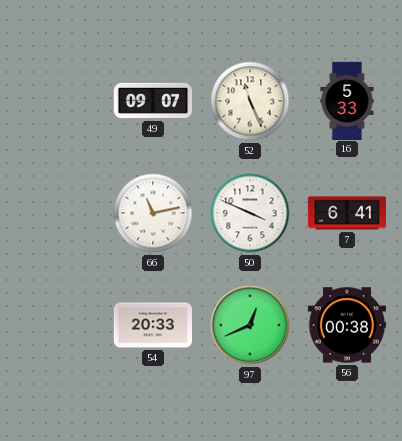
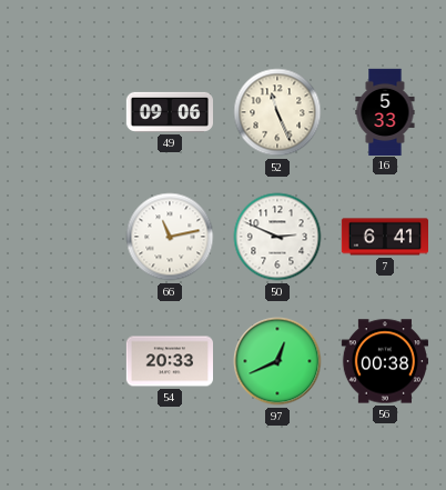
49: 09:07 -> 09:06
50: 3:49 -> 2:49
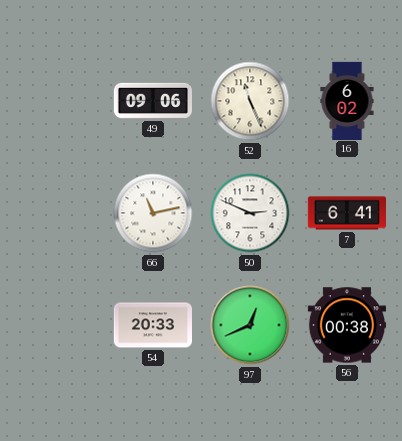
16: 5:33 -> 6:02
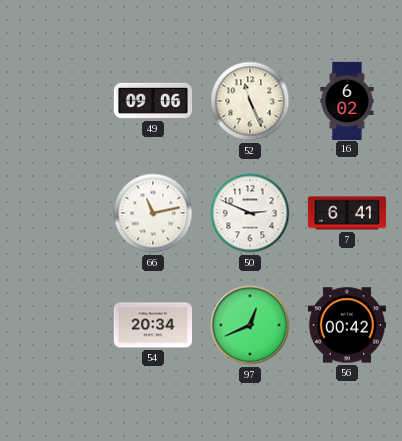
54: 20:33 -> 20:34
56: 00:38 -> 00:42
